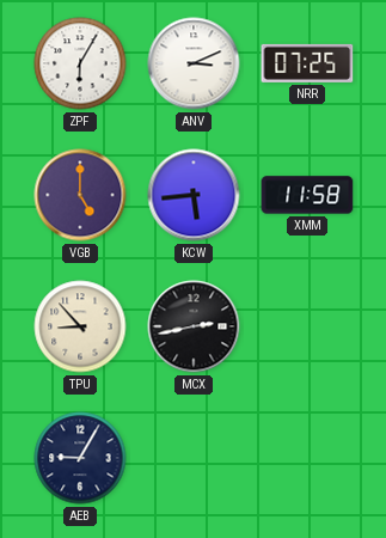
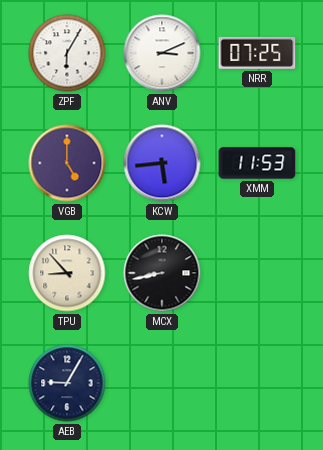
XMM: 11:58 -> 11:53
MCX: 2:43 -> 8:43
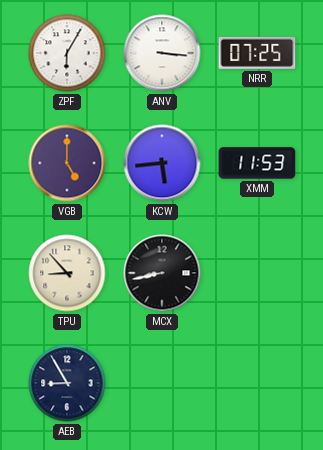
ANV: 3:11 -> 3:16
AEB: 9:05 -> 8:55
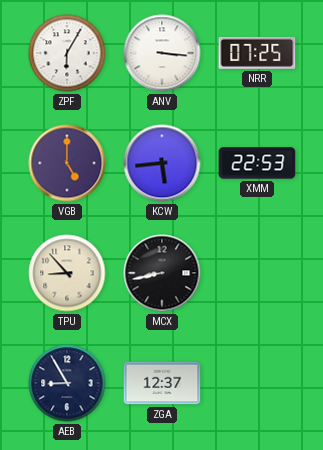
XMM: 11:53 -> 22:53
ZGA: none -> 12:37
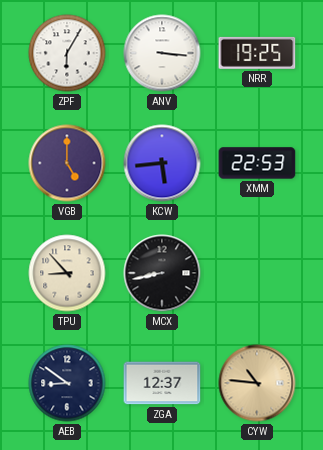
NRR: 07:25 -> 19:25
AEB: 8:55 -> 8:51
CYW: none -> 10:46
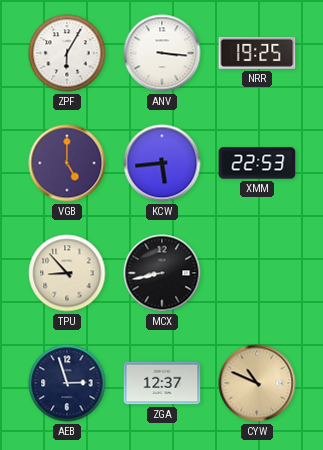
AEB: 8:51 -> 2:57
CYW: 10:46 -> 10:49
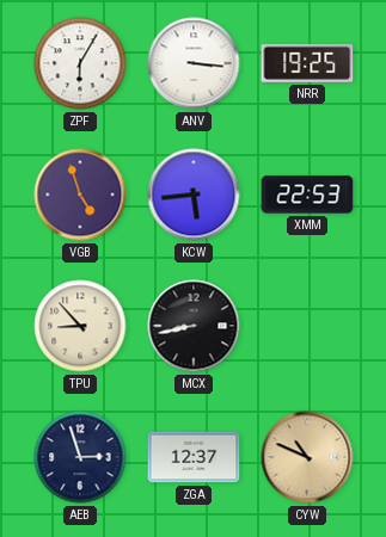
VGB: 5:00 -> 4:57
